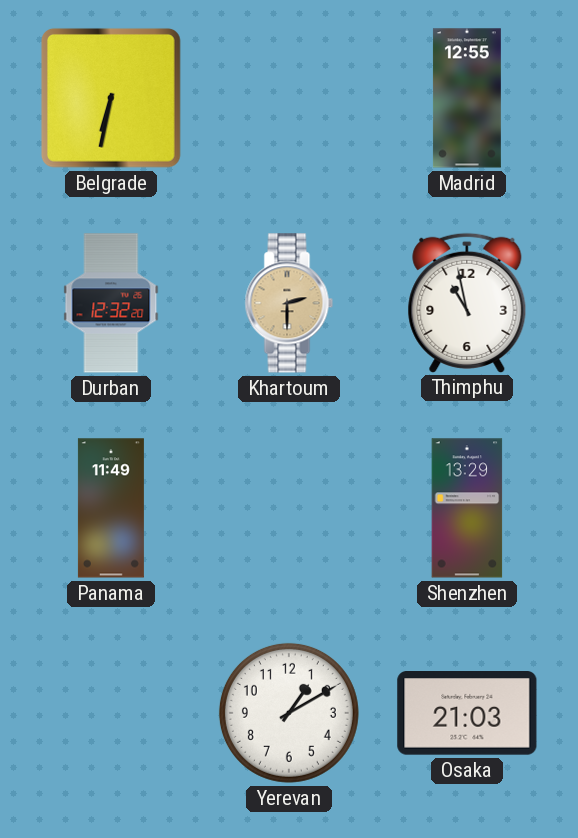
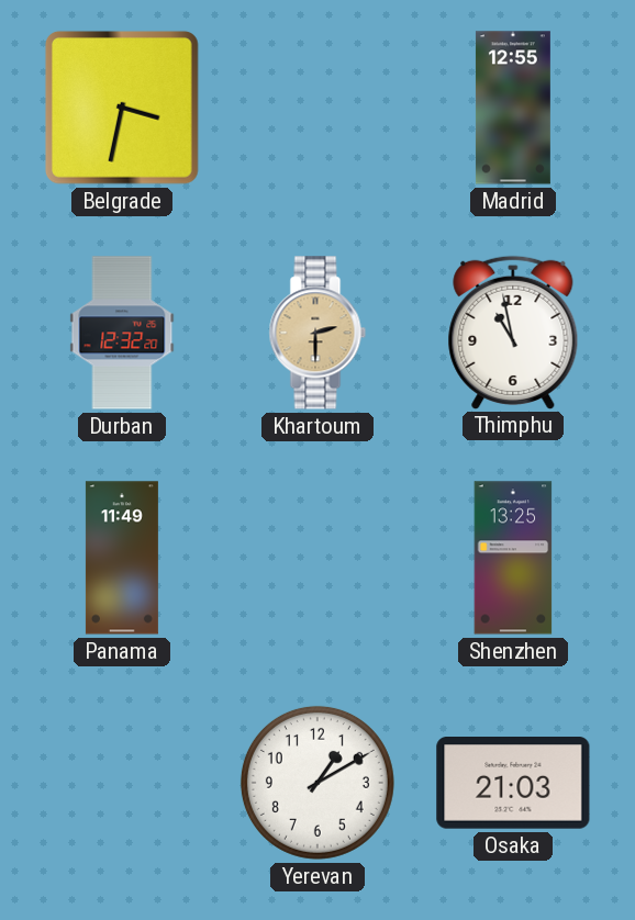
Belgrade: 6:32 -> 3:32
Shenzhen: 13:29 -> 13:25
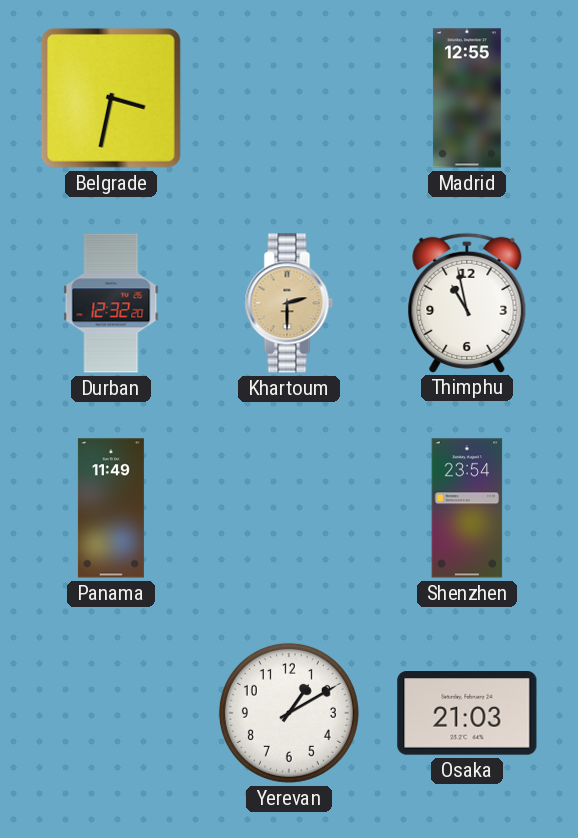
Shenzhen: 13:25 -> 23:54
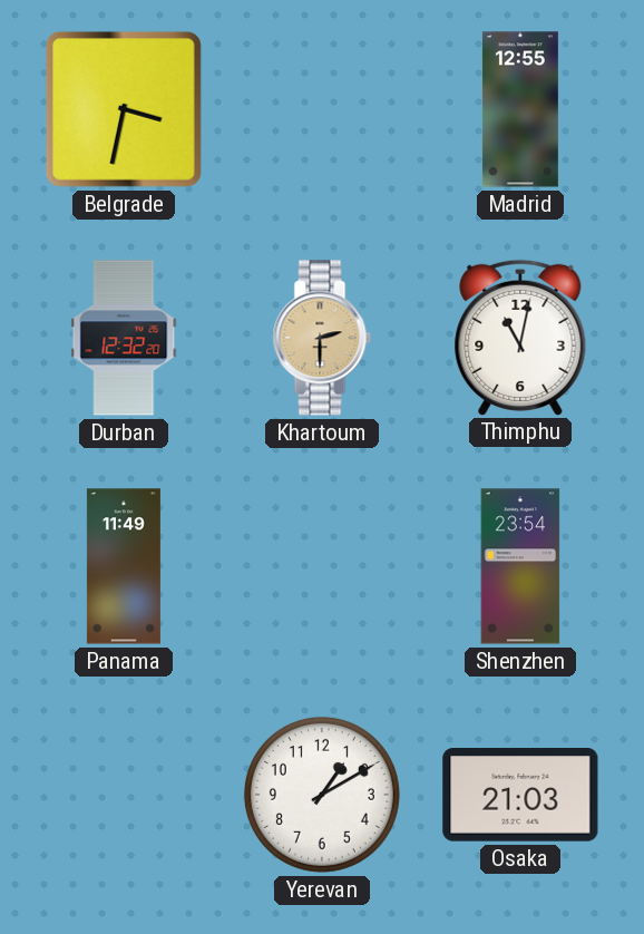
Thimphu: 10:58 -> 11:02
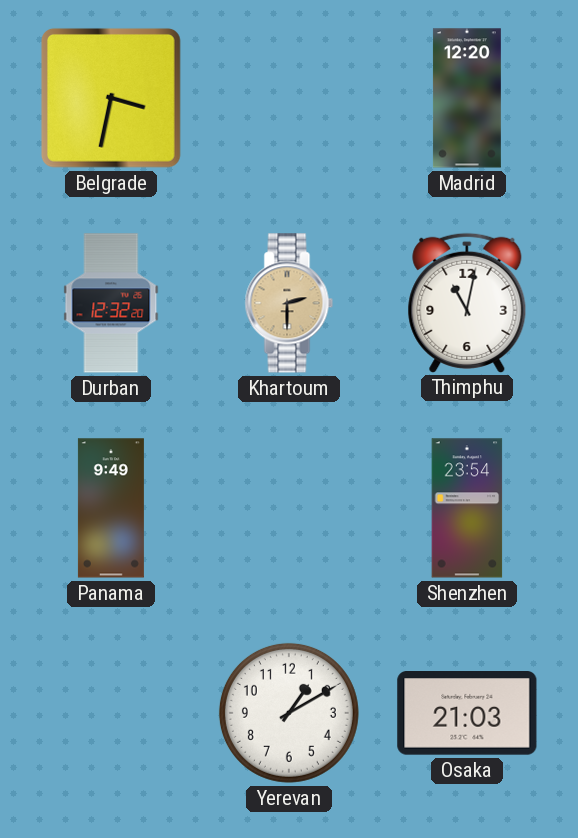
Madrid: 12:55 -> 12:20
Panama: 11:49 -> 9:49
